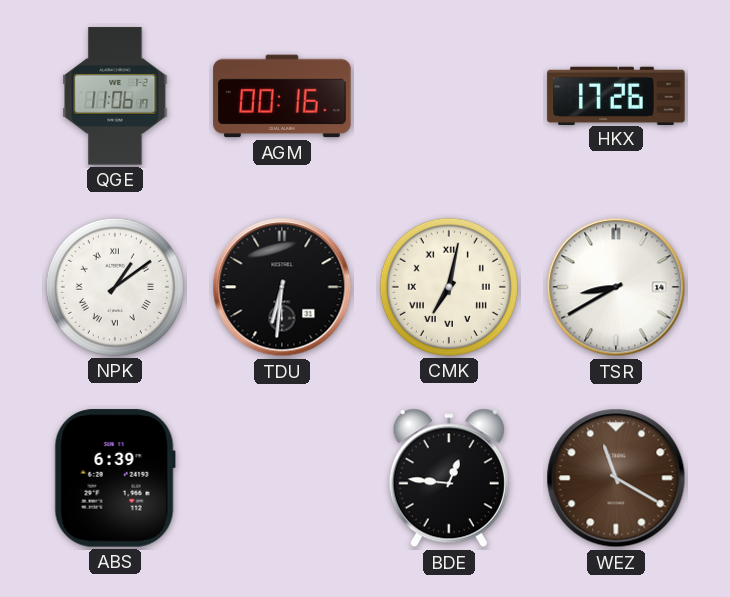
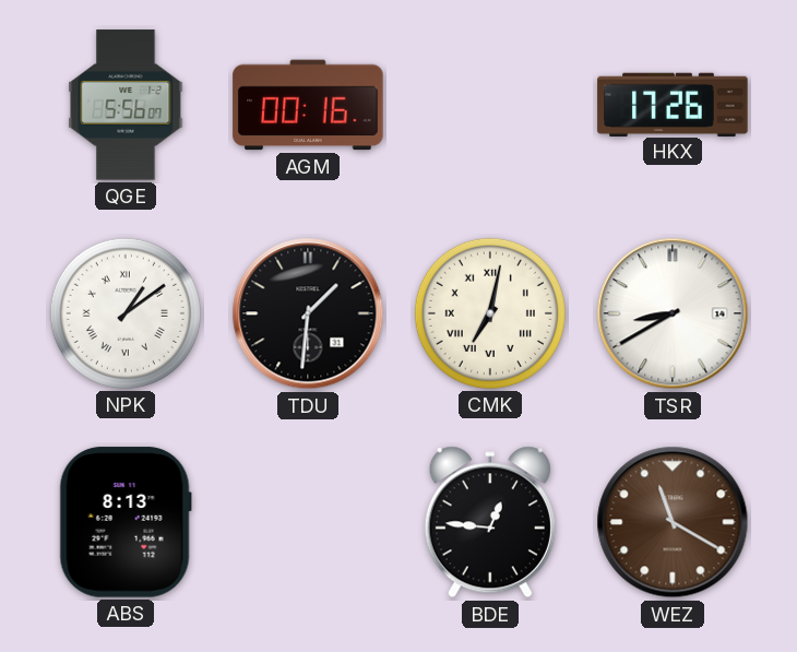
QGE: 11:06 -> 5:56
TDU: 6:31 -> 1:31
ABS: 6:39 -> 8:13
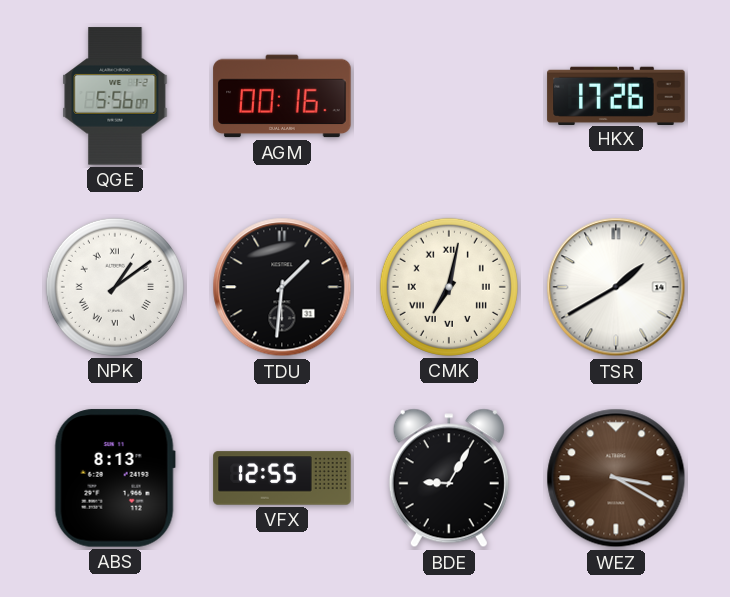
TSR: 8:40 -> 1:40
VFX: none -> 12:55
BDE: 12:46 -> 9:05
WEZ: 11:20 -> 3:20
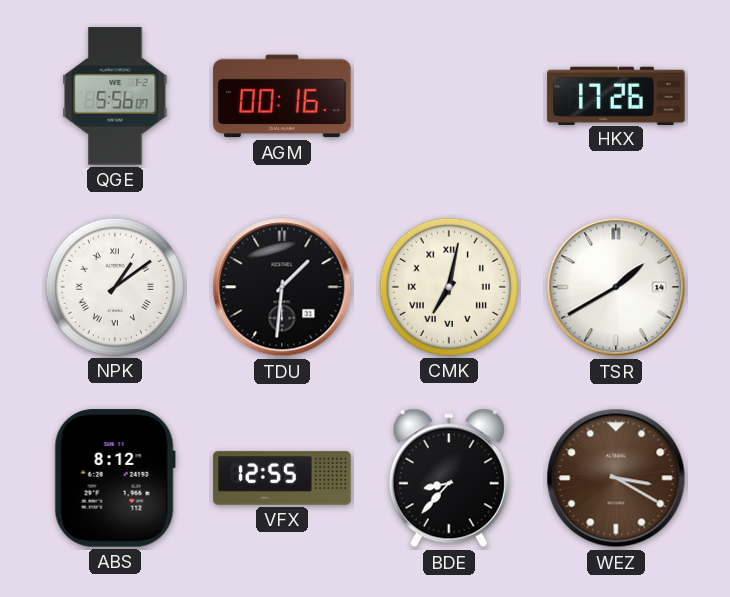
ABS: 8:13 -> 8:12
BDE: 9:05 -> 8:37
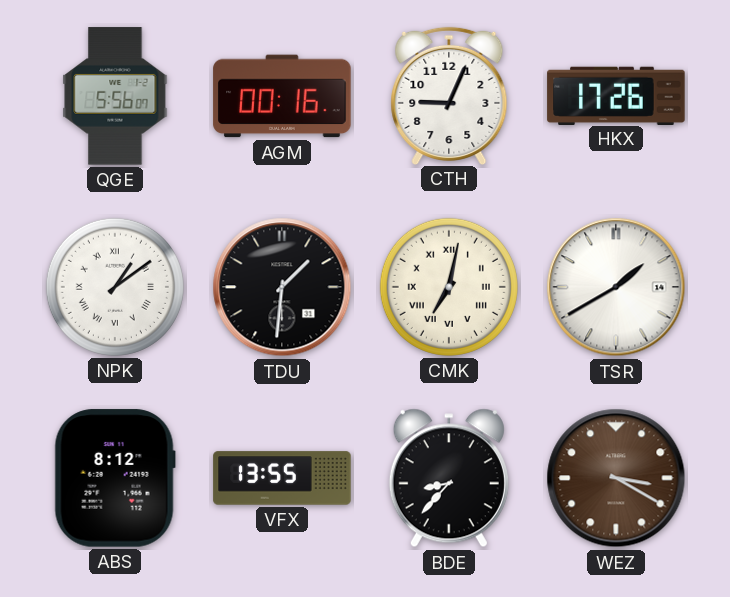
CTH: none -> 9:04
VFX: 12:55 -> 13:55
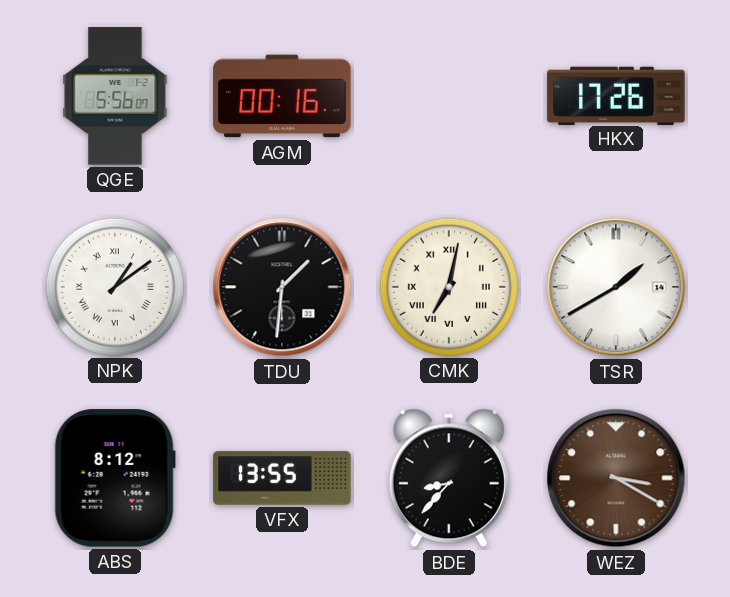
CTH: 9:04 -> none
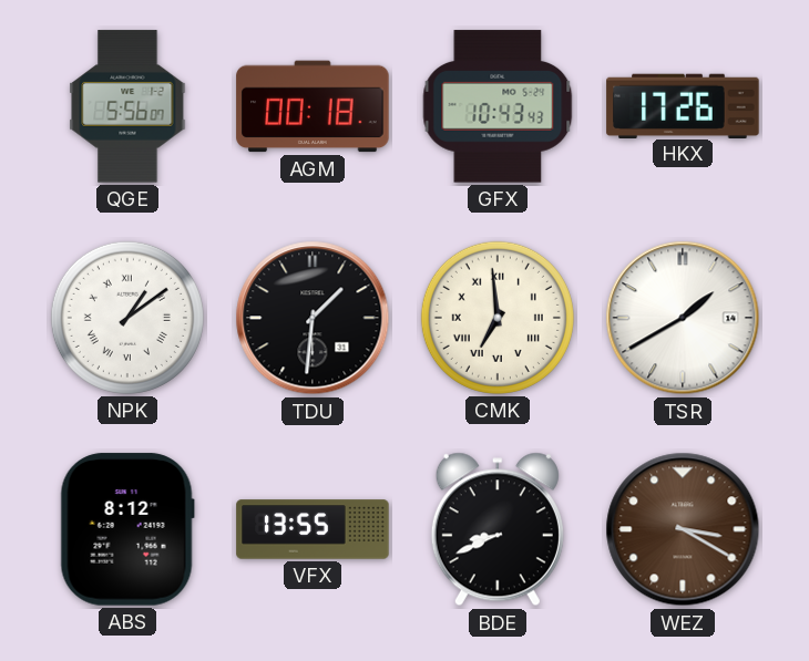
AGM: 00:16 -> 00:18
GFX: none -> 10:43
CMK: 7:02 -> 6:59
BDE: 8:37 -> 8:41
